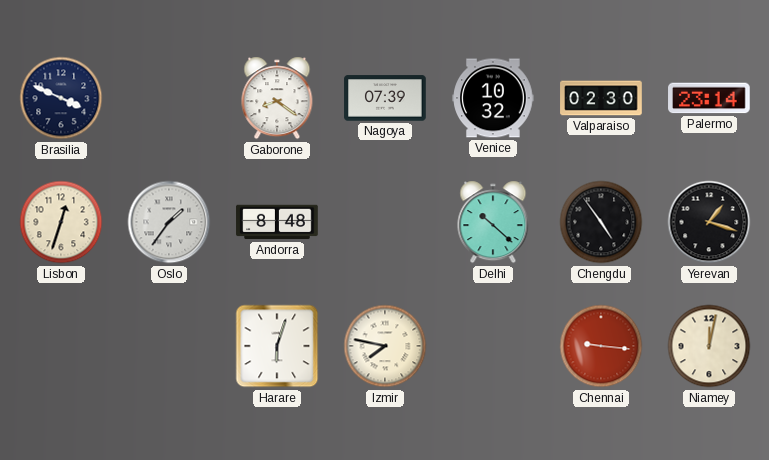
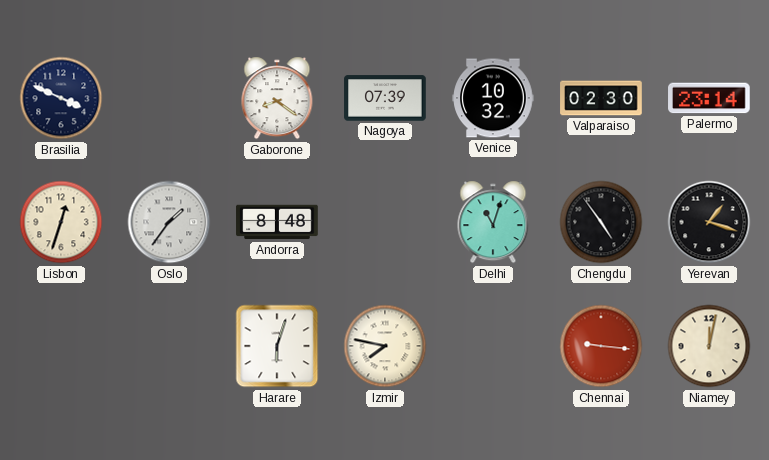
Delhi: 10:22 -> 11:03
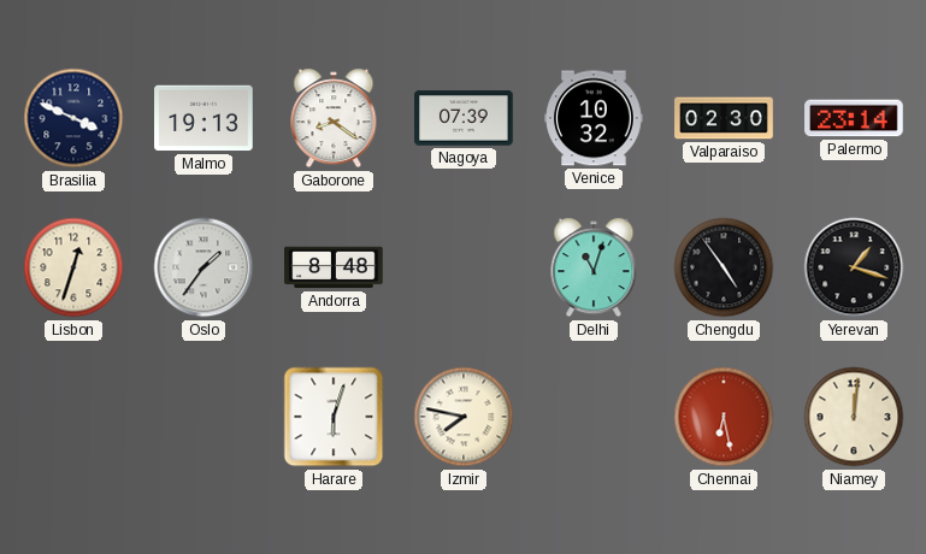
Malmo: none -> 19:13
Chennai: 9:16 -> 6:28
Niamey: 12:02 -> 12:01
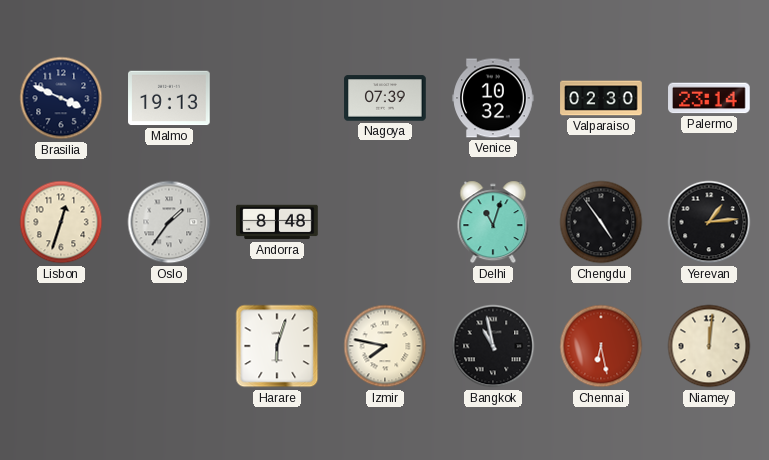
Gaborone: 8:21 -> none
Yerevan: 1:18 -> 1:14
Bangkok: none -> 10:58
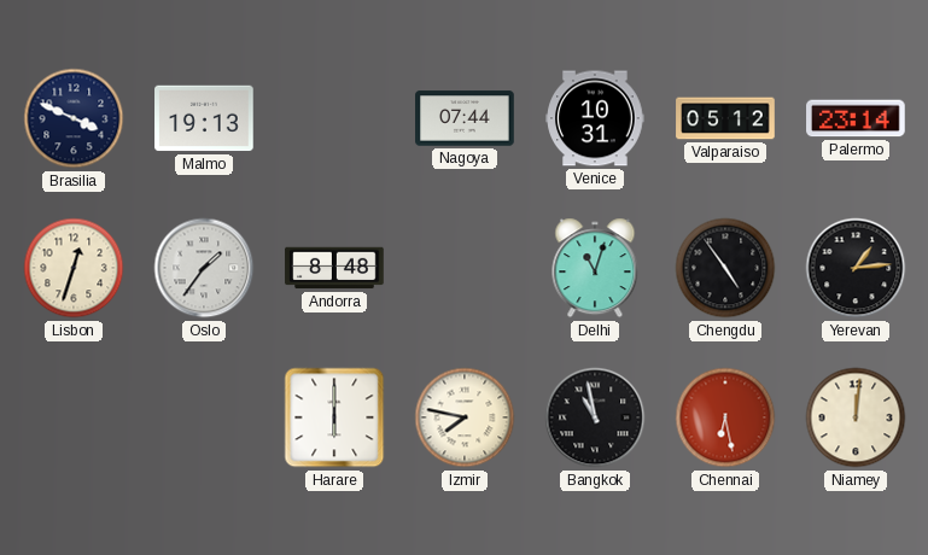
Nagoya: 07:39 -> 07:44
Venice: 10:32 -> 10:31
Valparaiso: 02:30 -> 05:12
Harare: 6:03 -> 6:00
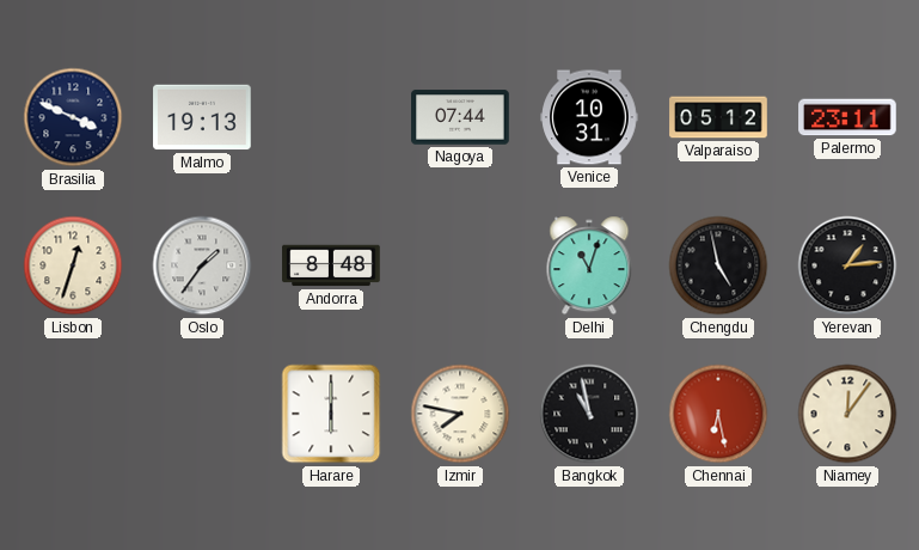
Palermo: 23:14 -> 23:11
Chengdu: 4:54 -> 4:58
Niamey: 12:01 -> 12:06
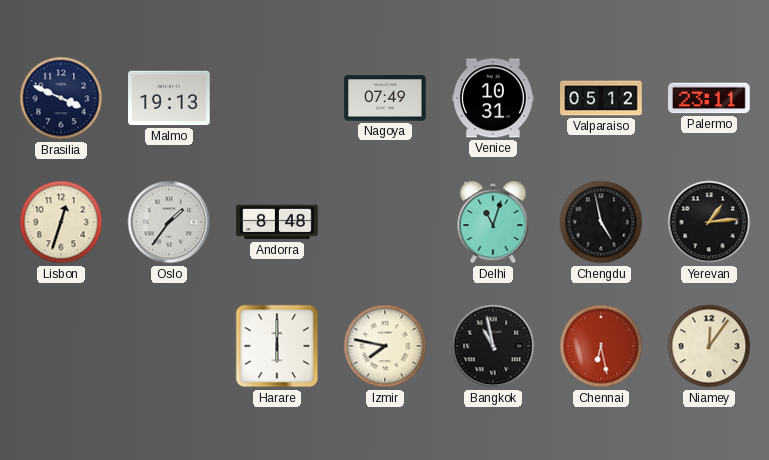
Nagoya: 07:44 -> 07:49
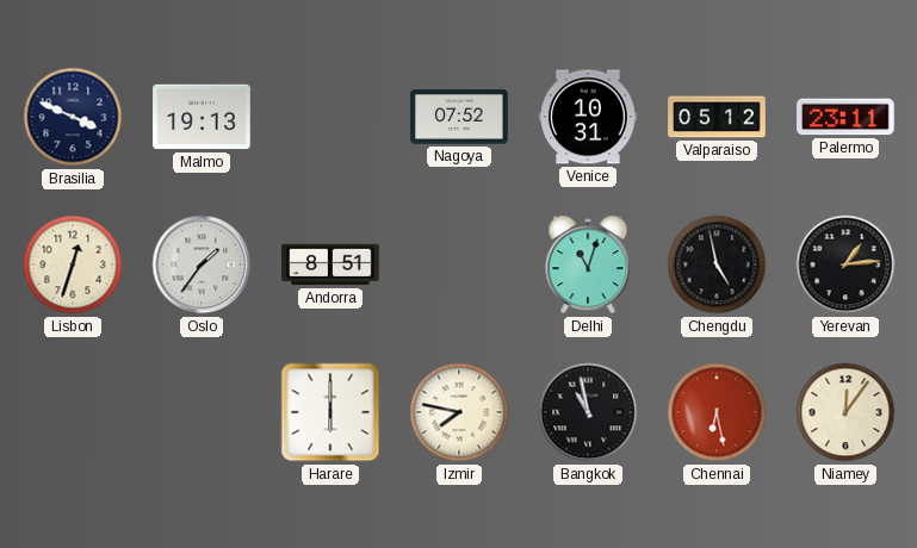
Nagoya: 07:49 -> 07:52
Andorra: 8:48 -> 8:51
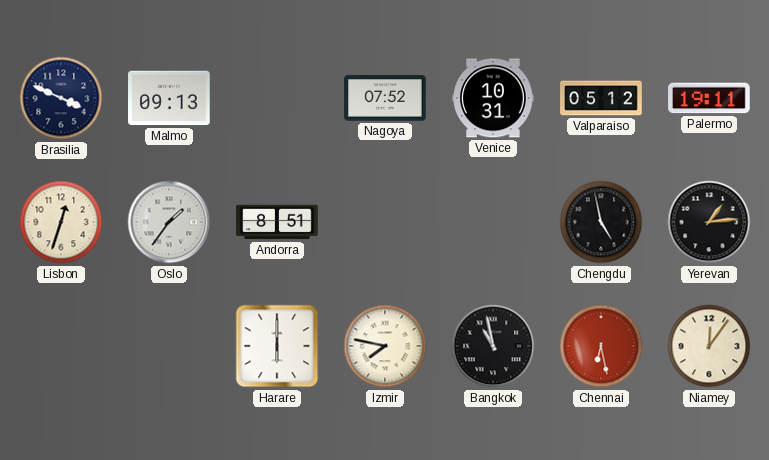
Malmo: 19:13 -> 09:13
Palermo: 23:11 -> 19:11
Delhi: 11:03 -> none
